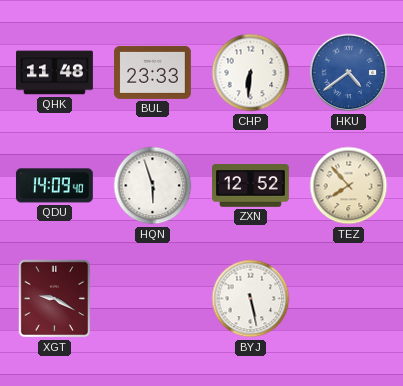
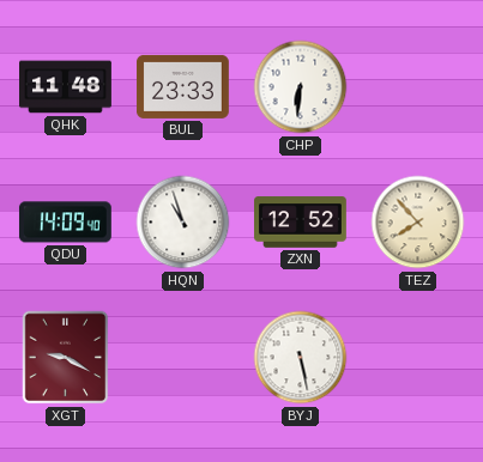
HKU: 4:39 -> none
HQN: 5:57 -> 10:57
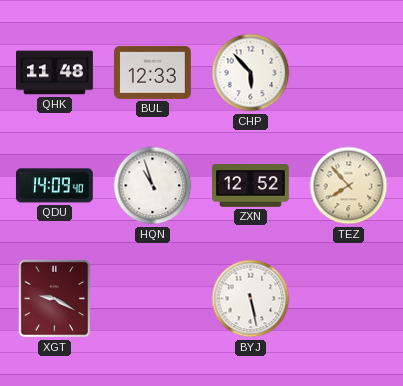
BUL: 23:33 -> 12:33
CHP: 6:31 -> 5:53
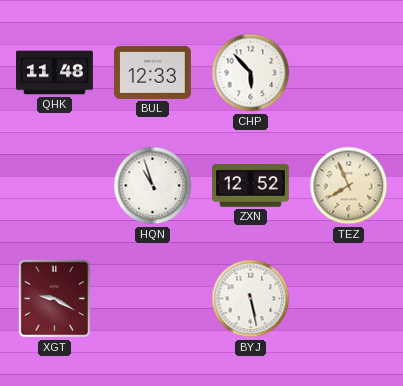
QDU: 14:09 -> none
TEZ: 7:53 -> 7:56
